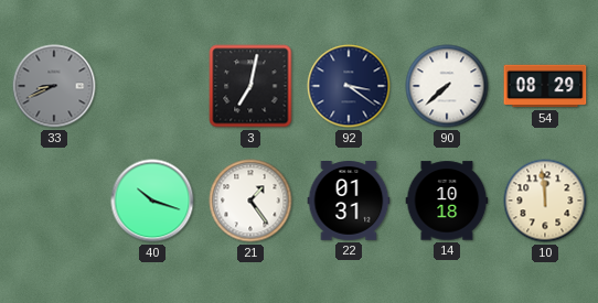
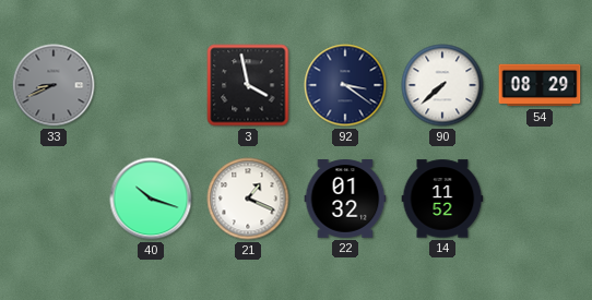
3: 7:02 -> 3:58
21: 1:24 -> 1:19
22: 01:31 -> 01:32
14: 10:18 -> 11:52
10: 11:59 -> none
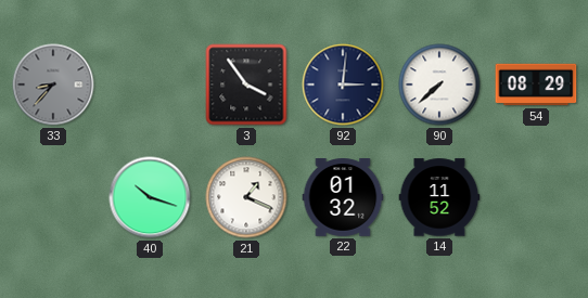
33: 8:41 -> 8:37
3: 3:58 -> 3:54
92: 3:21 -> 3:01
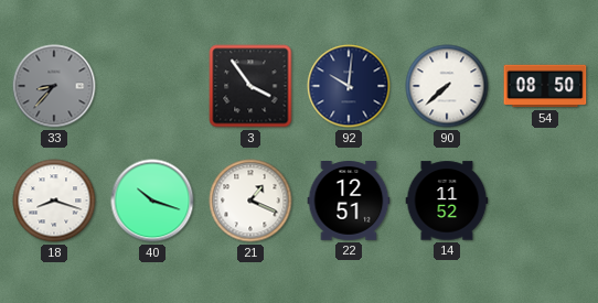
92: 3:01 -> 10:01
54: 08:29 -> 08:50
18: none -> 8:18
22: 01:32 -> 12:51
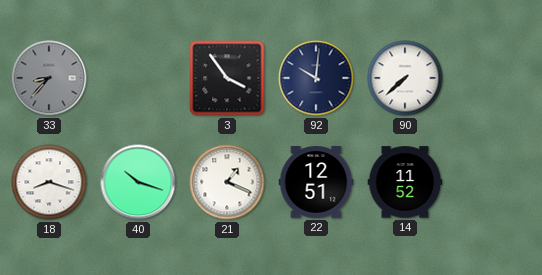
54: 08:50 -> none
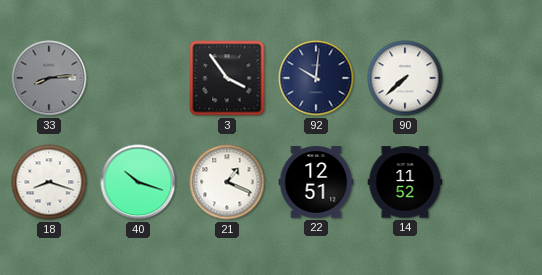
33: 8:37 -> 8:14
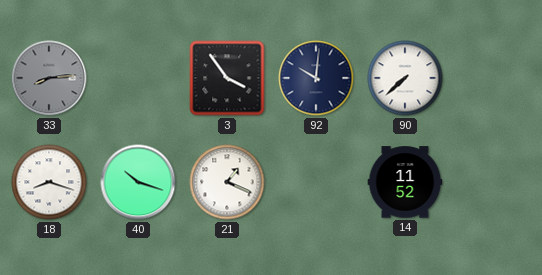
22: 12:51 -> none
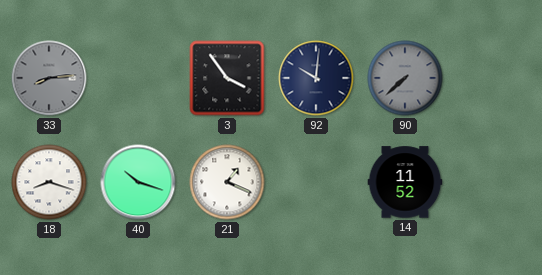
90 dial: white -> grey
